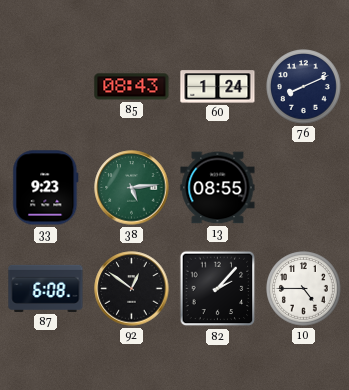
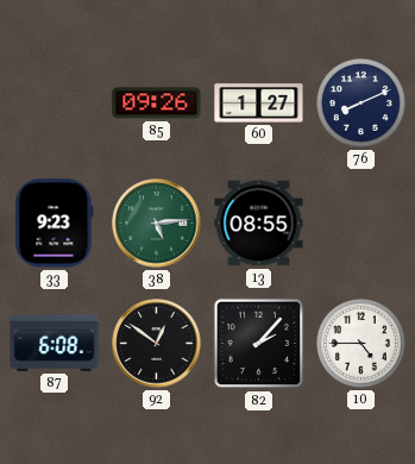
85: 08:43 -> 09:26
60: 1:24 -> 1:27
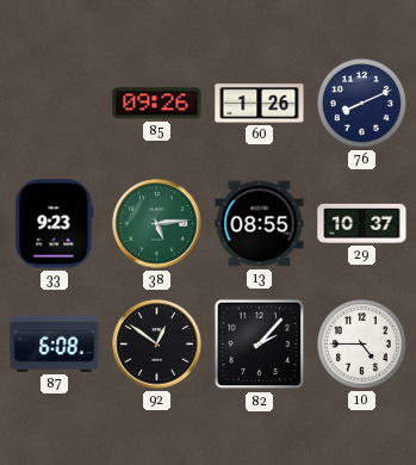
60: 1:27 -> 1:26
29: none -> 10:37
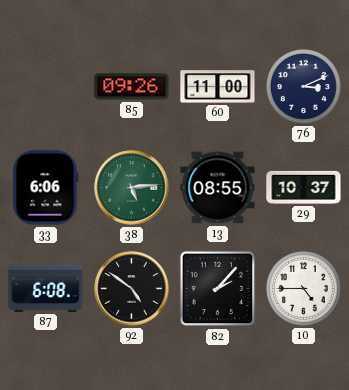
60: 1:26 -> 11:00
76: 8:11 -> 3:11
33: 9:23 -> 6:06
92: 12:51 -> 4:51
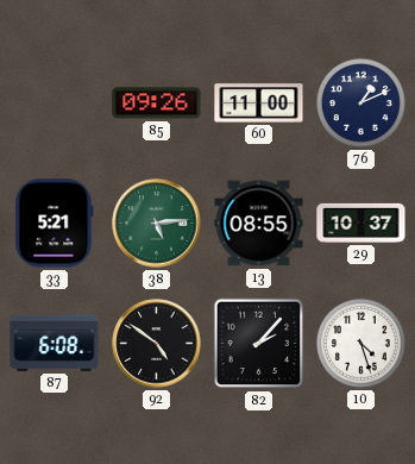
76: 3:11 -> 1:11
33: 6:06 -> 5:21
10: 4:45 -> 4:27
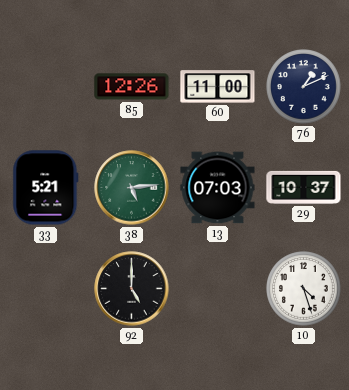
85: 09:26 -> 12:26
13: 08:55 -> 07:03
87: 6:08 -> none
92: 4:51 -> 5:00
82: 2:07 -> none
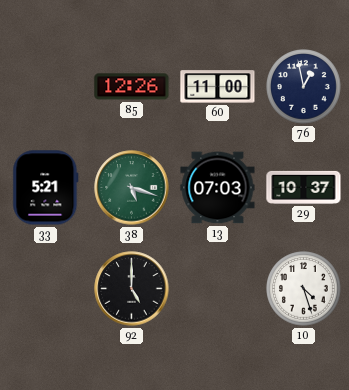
76: 1:11 -> 12:58
38: 5:14 -> 5:18
